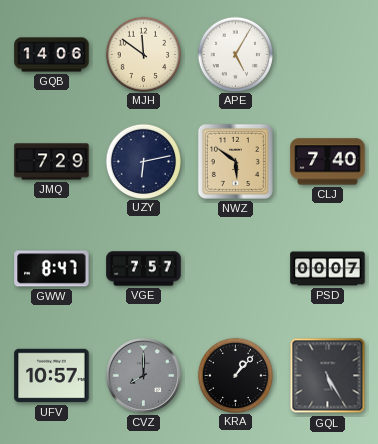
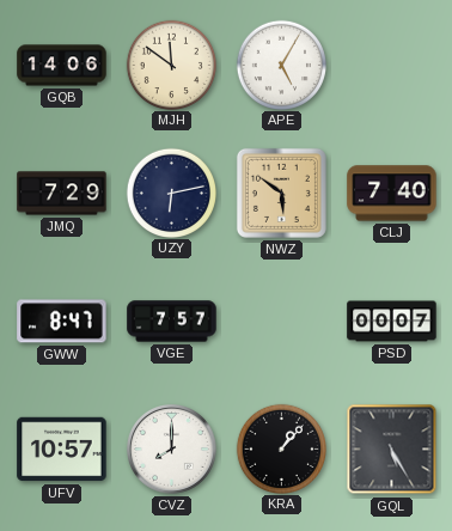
CVZ dial: grey -> white
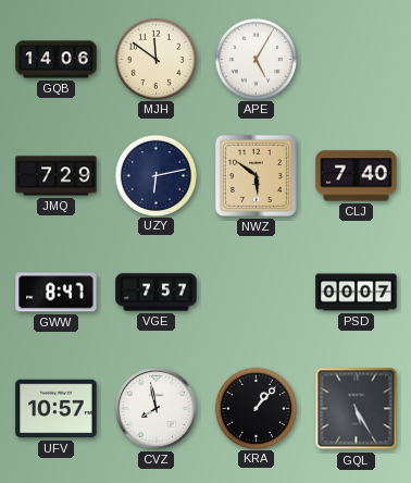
CVZ: 8:00 -> 7:58
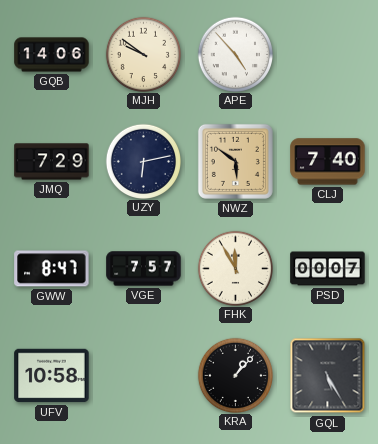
MJH: 11:51 -> 9:51
APE: 5:05 -> 4:53
FHK: none -> 11:55
UFV: 10:57 -> 10:58
CVZ: 7:58 -> none
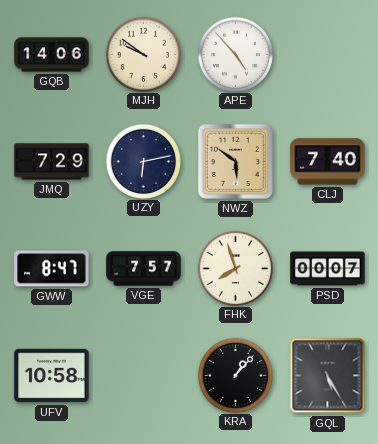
FHK: 11:55 -> 7:57
